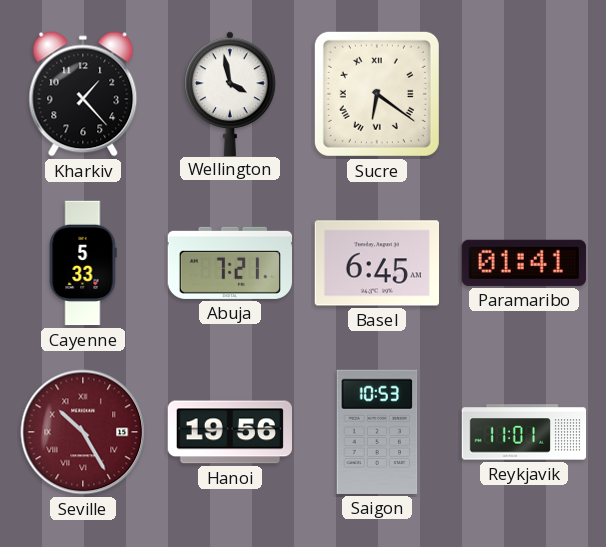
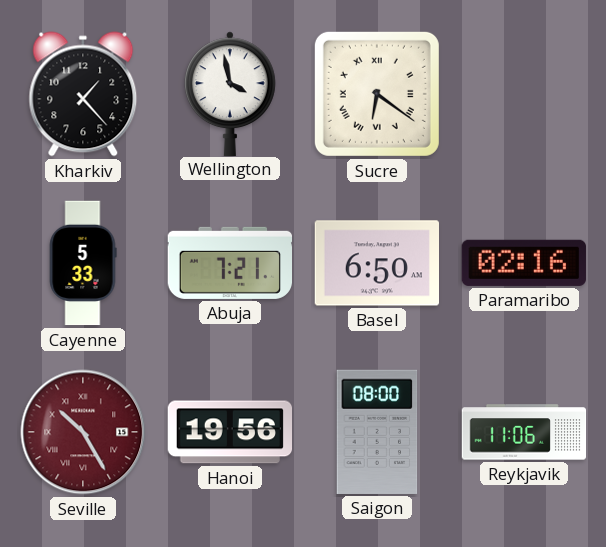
Basel: 6:45 -> 6:50
Paramaribo: 01:41 -> 02:16
Saigon: 10:53 -> 08:00
Reykjavik: 11:01 -> 11:06
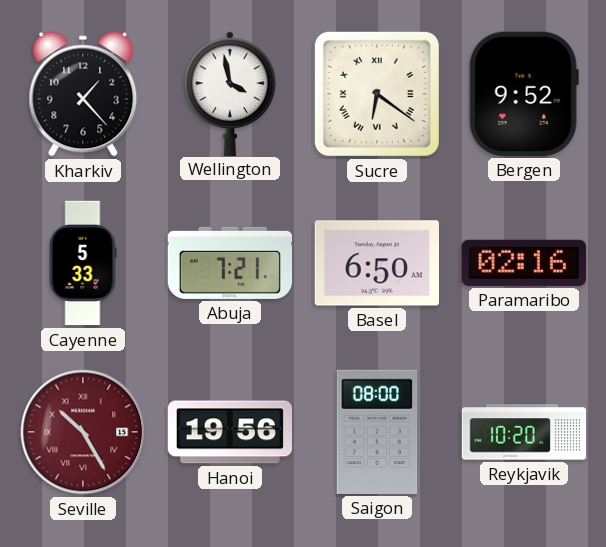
Bergen: none -> 9:52
Reykjavik: 11:06 -> 10:20
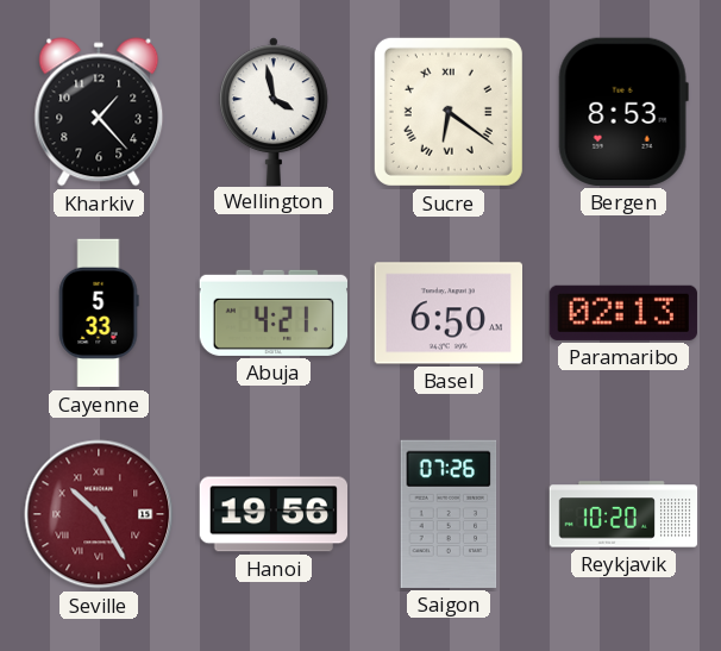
Bergen: 9:52 -> 8:53
Abuja: 7:21 -> 4:21
Paramaribo: 02:16 -> 02:13
Saigon: 08:00 -> 07:26
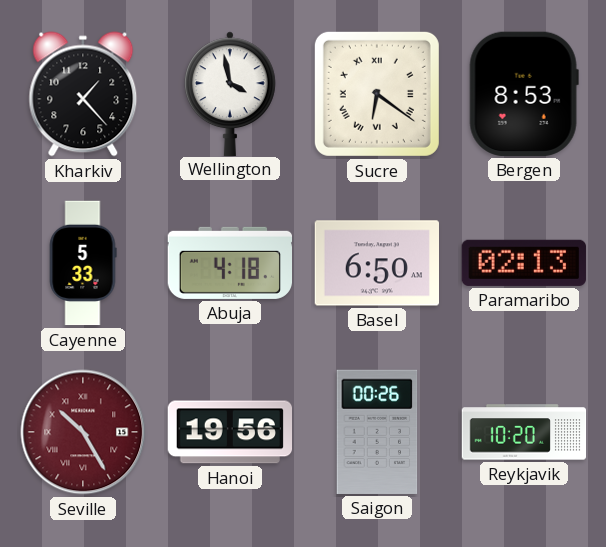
Abuja: 4:21 -> 4:18
Saigon: 07:26 -> 00:26
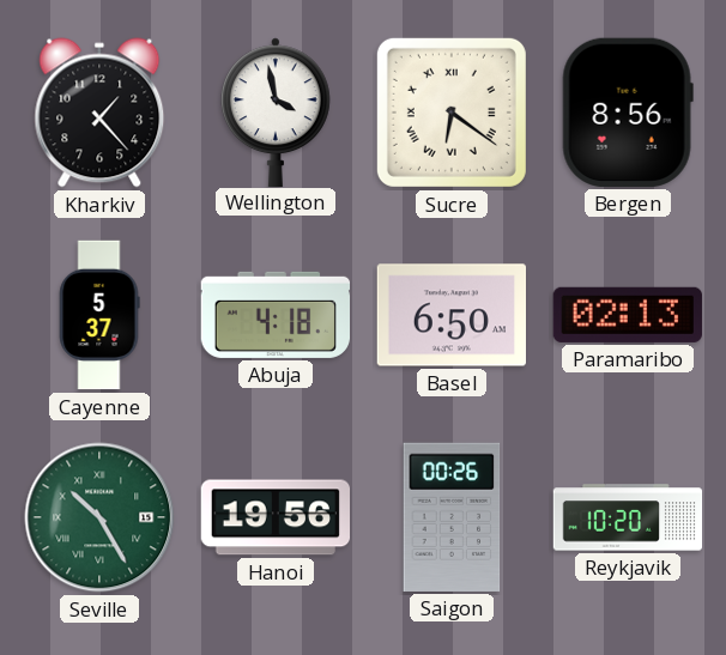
Bergen: 8:53 -> 8:56
Cayenne: 5:33 -> 5:37
Seville dial: burgundy -> green
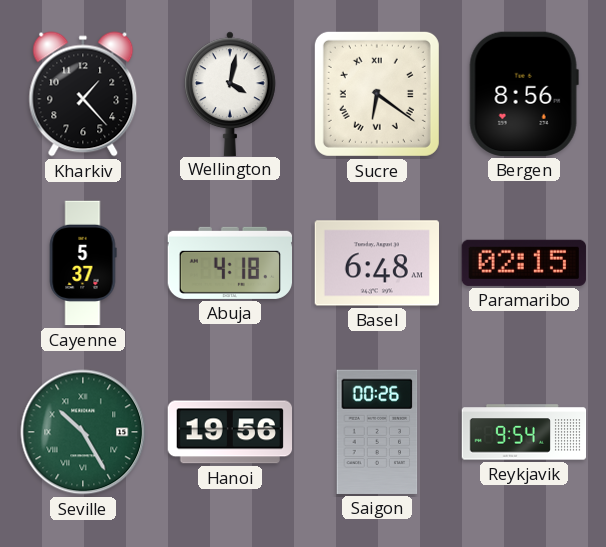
Wellington: 3:58 -> 4:02
Basel: 6:50 -> 6:48
Paramaribo: 02:13 -> 02:15
Reykjavik: 10:20 -> 9:54
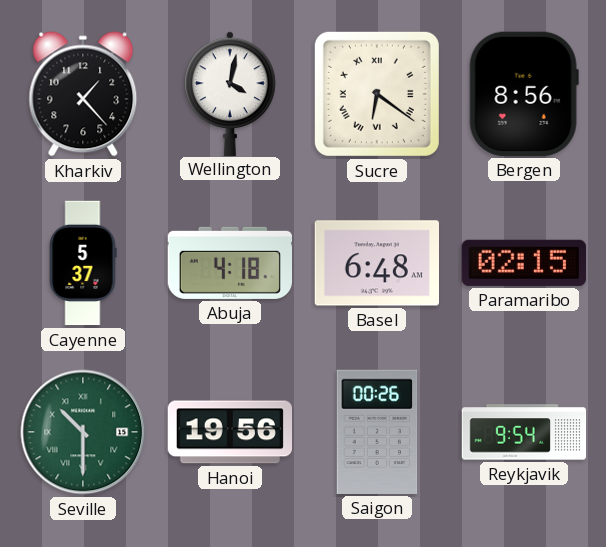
Seville: 10:25 -> 10:30
